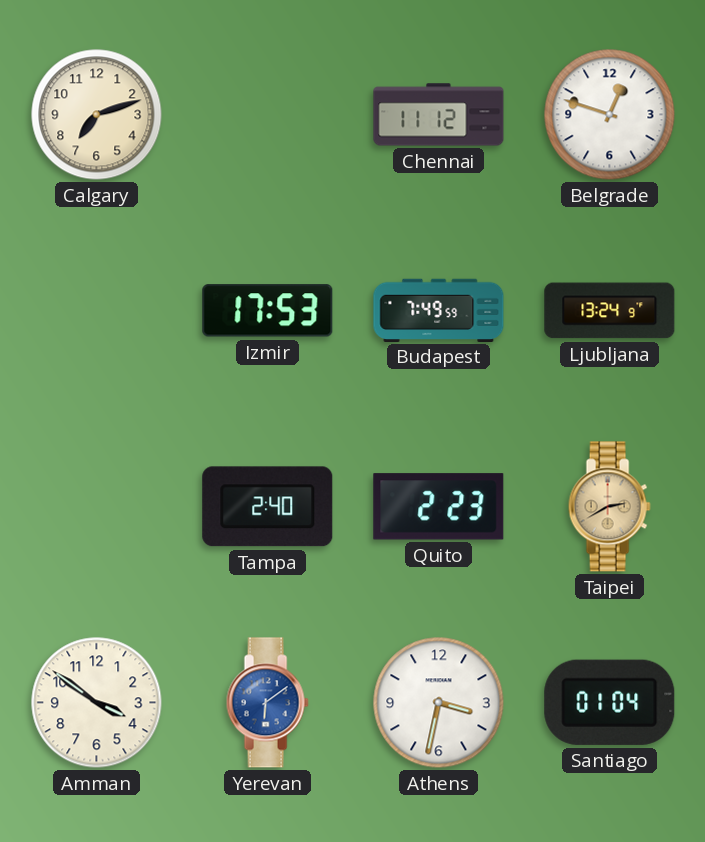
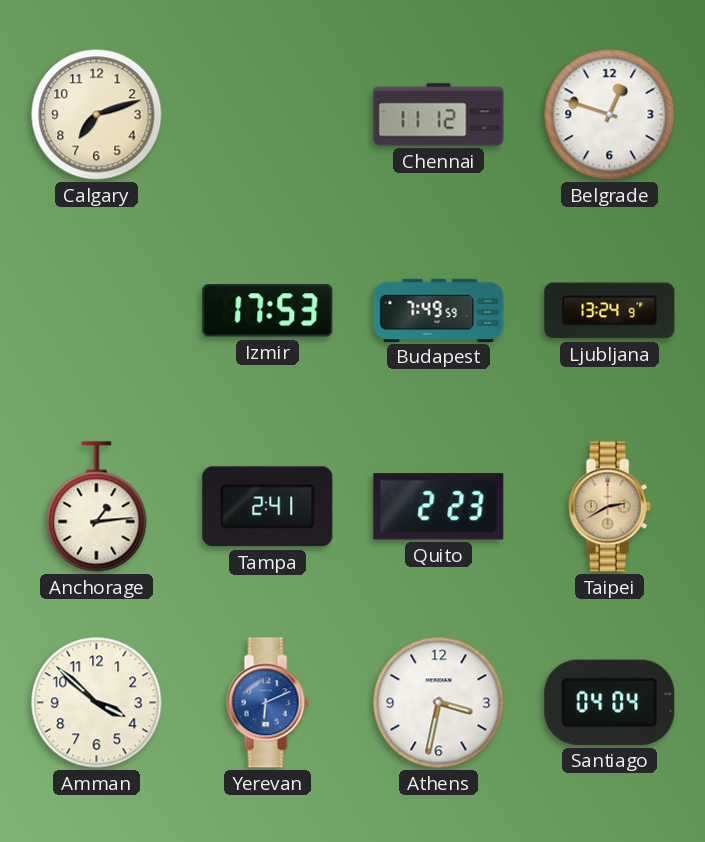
Anchorage: none -> 1:14
Tampa: 2:40 -> 2:41
Amman: 3:51 -> 3:52
Yerevan: 6:09 -> 6:11
Santiago: 01:04 -> 04:04
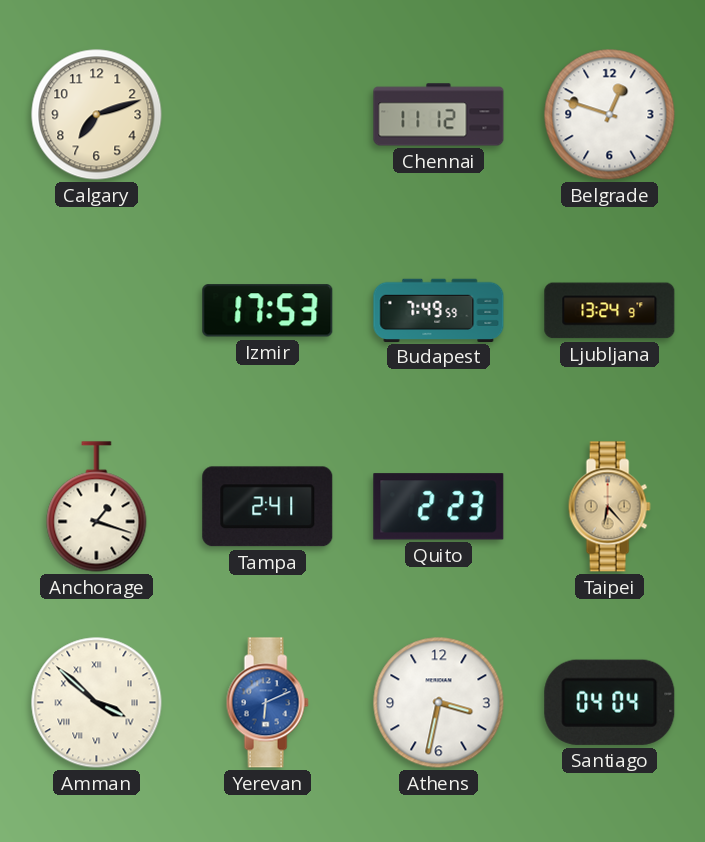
Anchorage: 1:14 -> 1:18
Taipei: 2:40 -> 6:23
Amman numerals: Arabic -> Roman
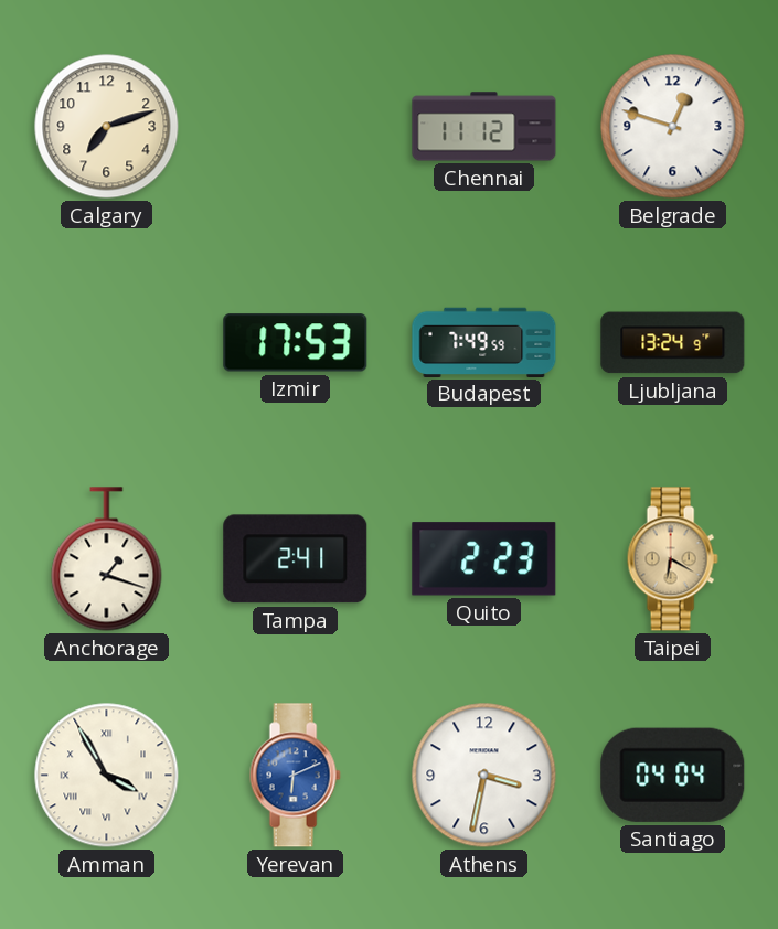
Taipei: 6:23 -> 6:20
Amman: 3:52 -> 3:55
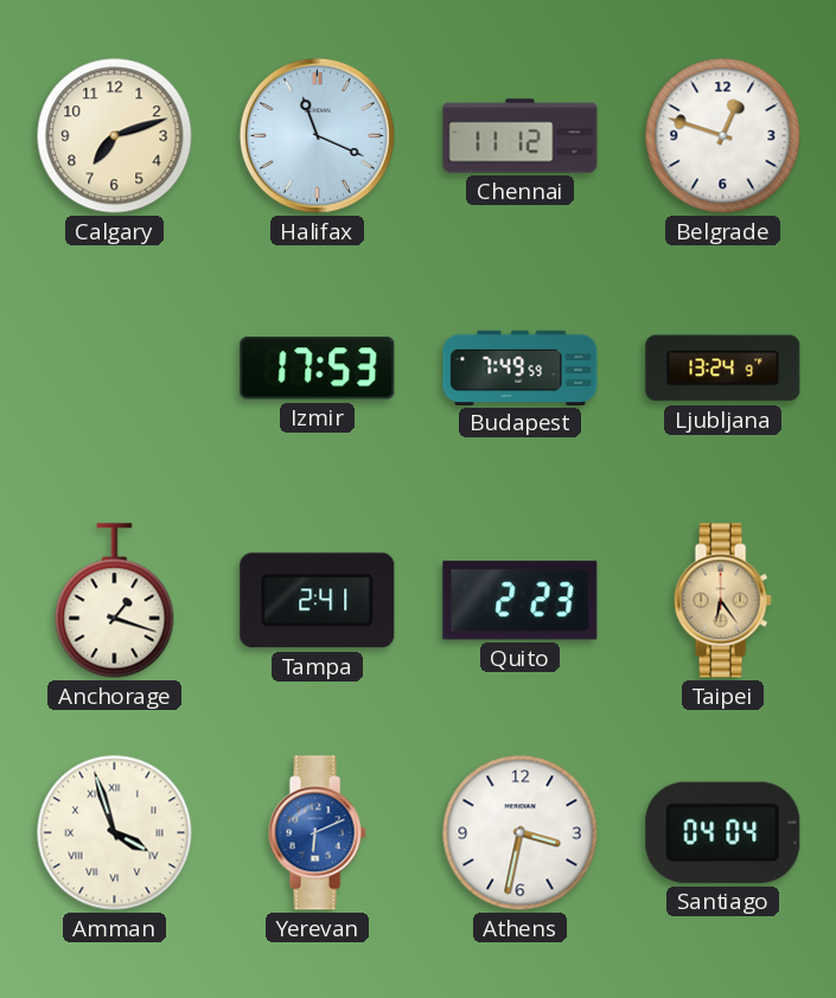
Halifax: none -> 11:19
Taipei: 6:20 -> 6:24
Amman: 3:55 -> 3:57
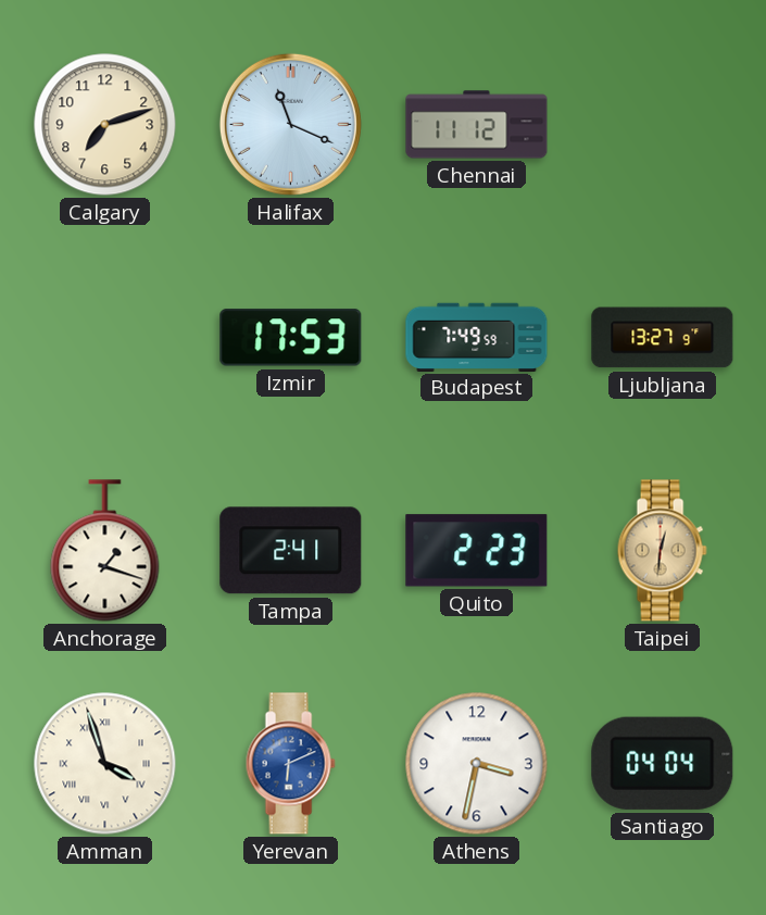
Belgrade: 12:48 -> none
Ljubljana: 13:24 -> 13:27
Taipei: 6:24 -> 12:31
